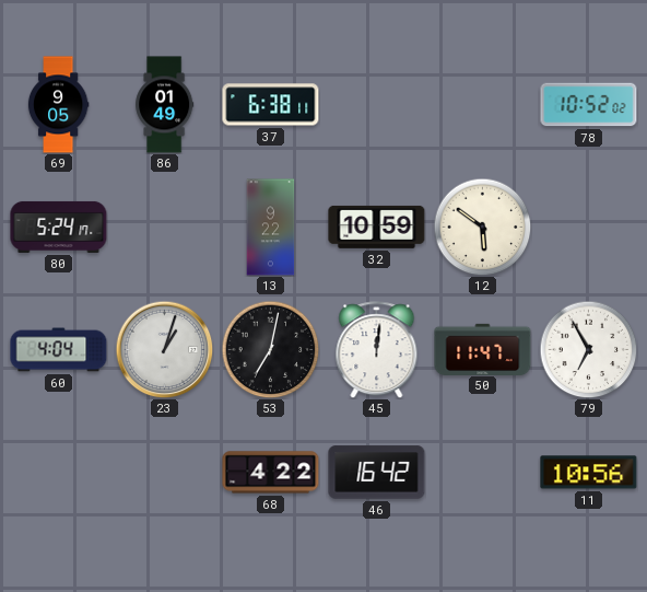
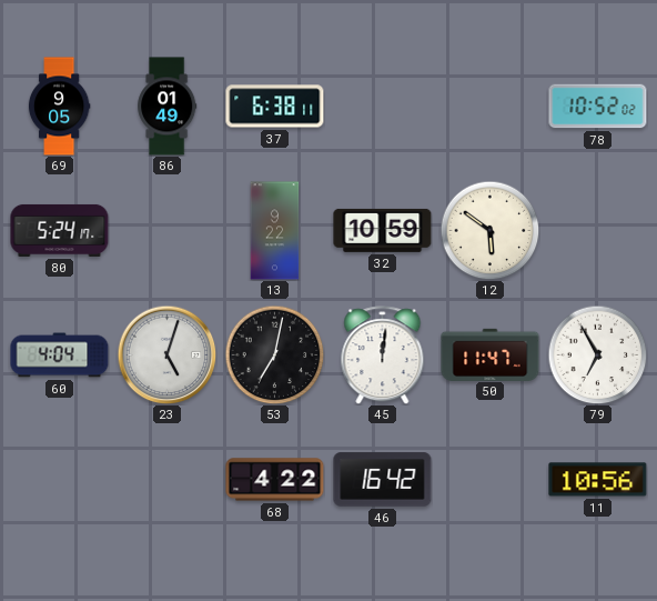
23: 1:03 -> 5:03
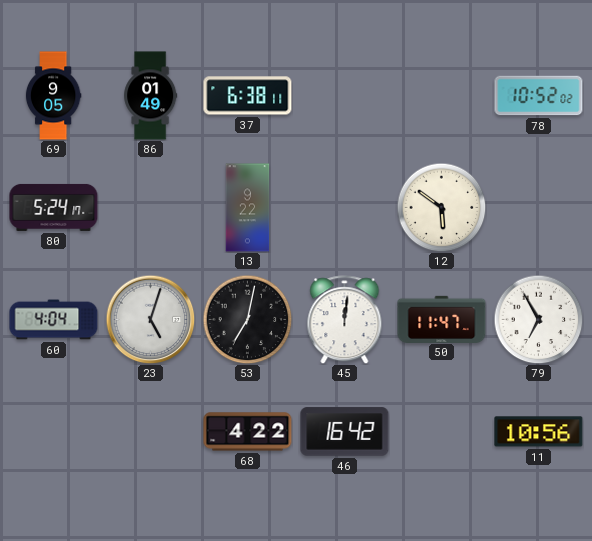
32: 10:59 -> none
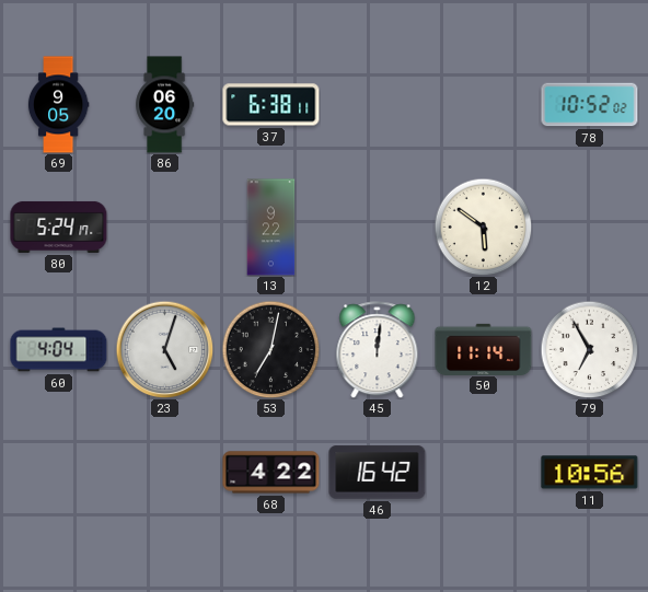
86: 01:49 -> 06:20
50: 11:47 -> 11:14
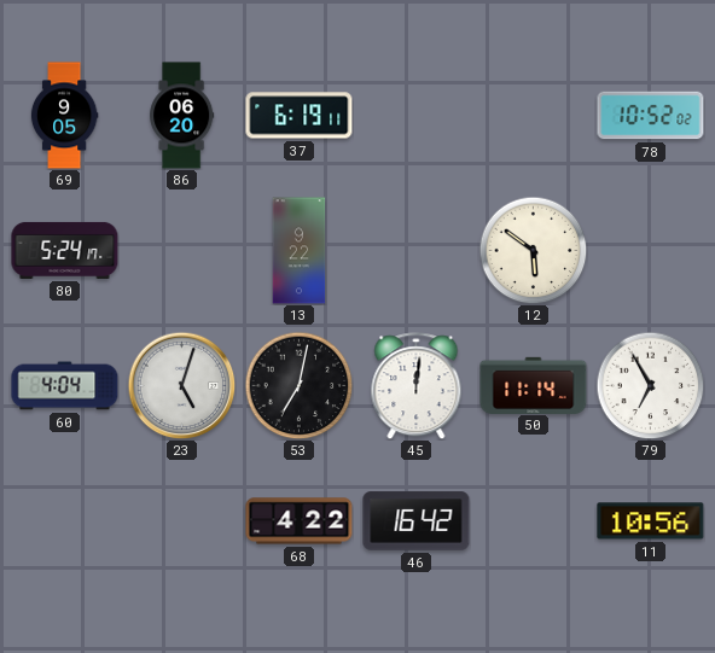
37: 6:38 -> 6:19
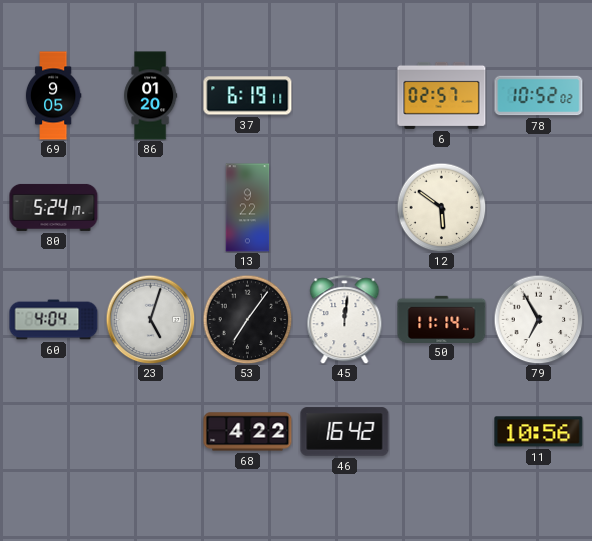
86: 06:20 -> 01:20
6: none -> 02:57
53: 7:02 -> 7:06
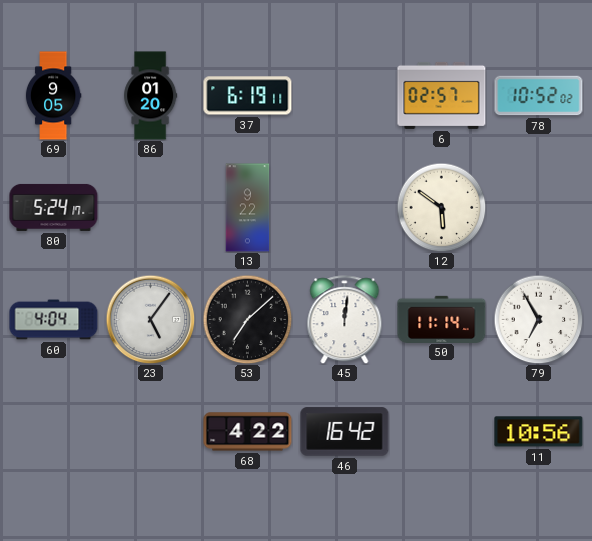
23: 5:03 -> 5:06
53: 7:06 -> 7:08
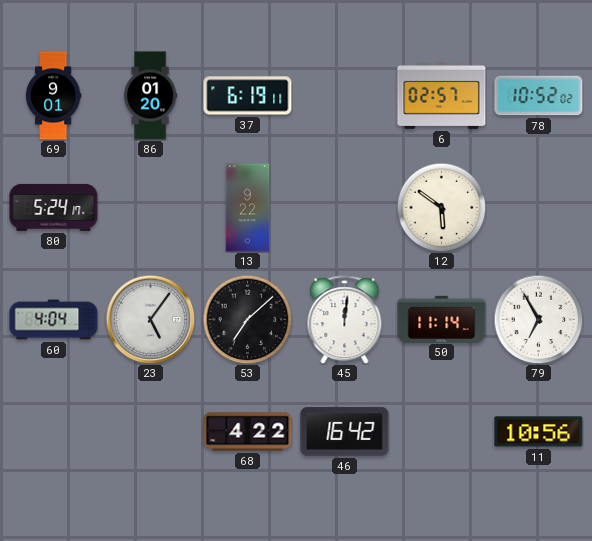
69: 9:05 -> 9:01
